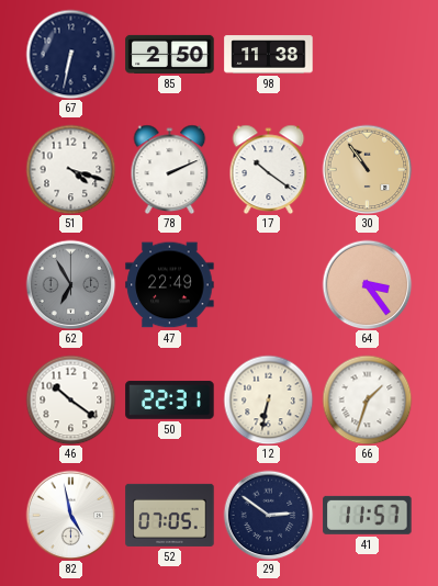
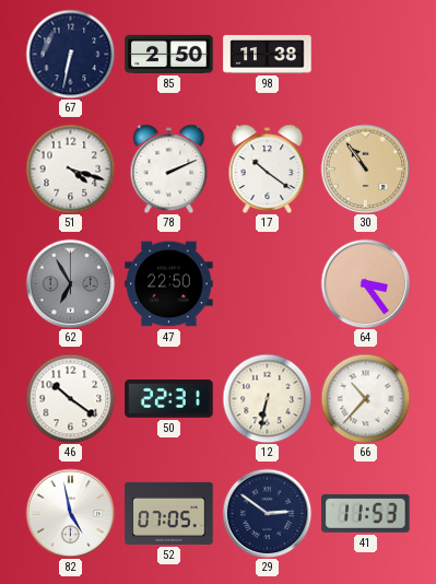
47: 22:49 -> 22:50
66: 1:33 -> 10:37
41: 11:57 -> 11:53
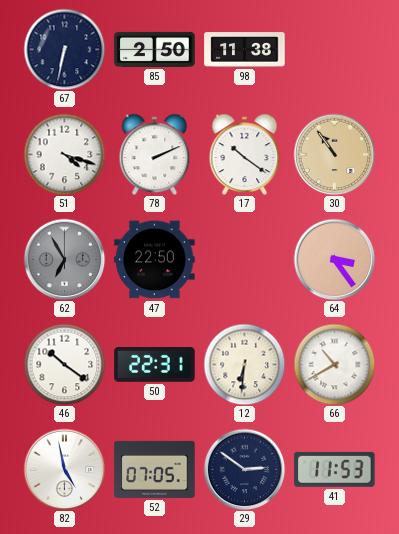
12: 6:32 -> 6:31
66: 10:37 -> 10:40
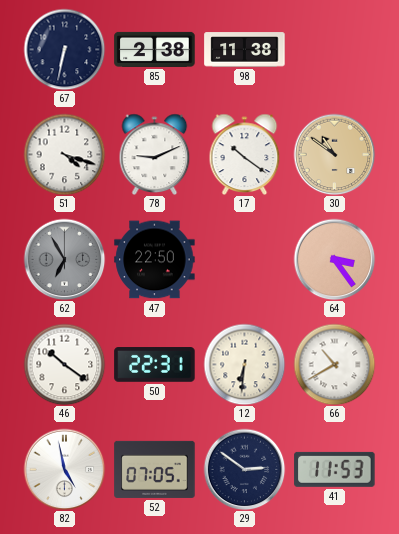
85: 2:50 -> 2:38
78: 2:11 -> 9:11
30: 10:54 -> 10:51
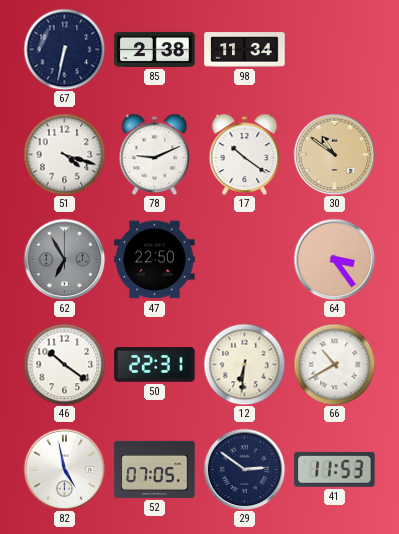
98: 11:38 -> 11:34
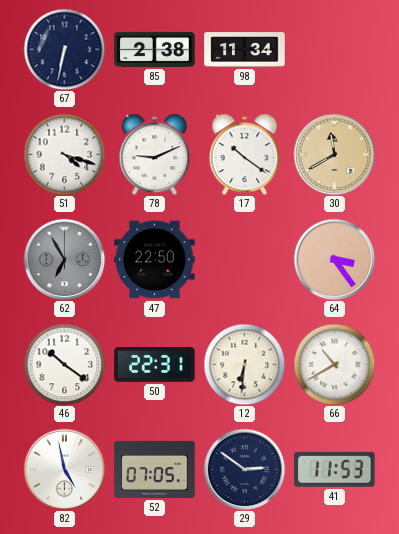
30: 10:51 -> 11:40
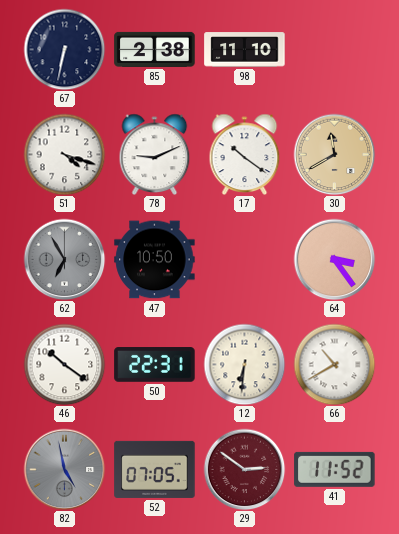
98: 11:34 -> 11:10
47: 22:50 -> 10:50
82 dial: white -> grey
29 dial: navy -> burgundy
41: 11:53 -> 11:52
